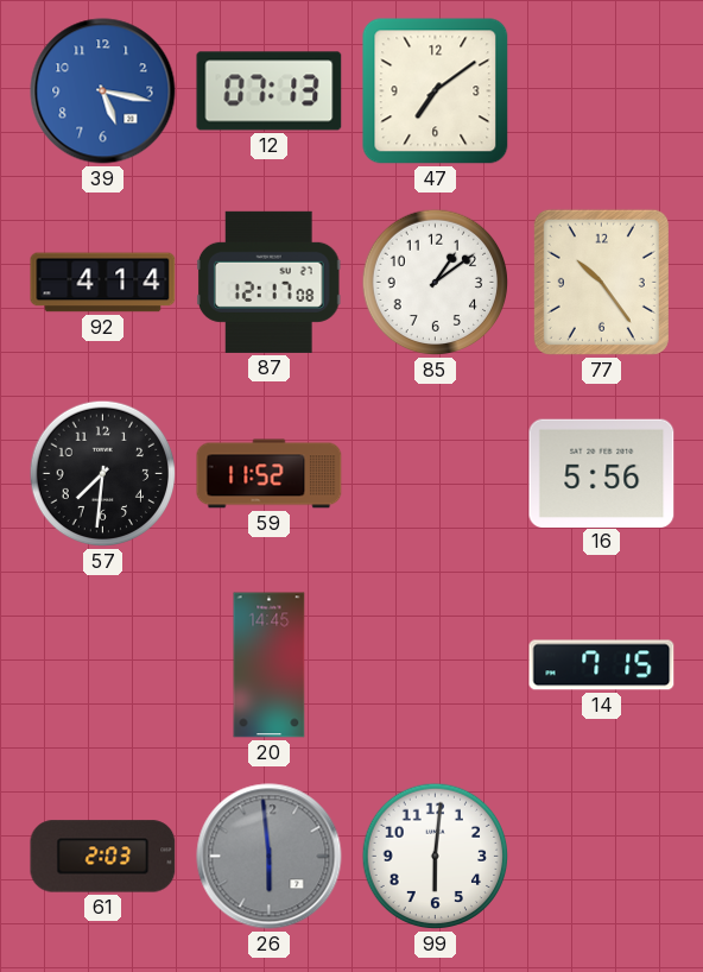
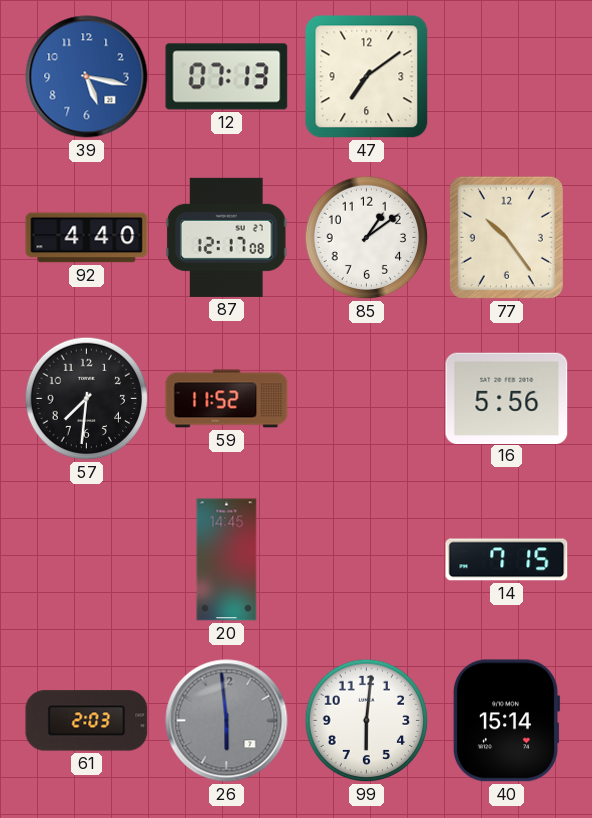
92: 4:14 -> 4:40
40: none -> 15:14
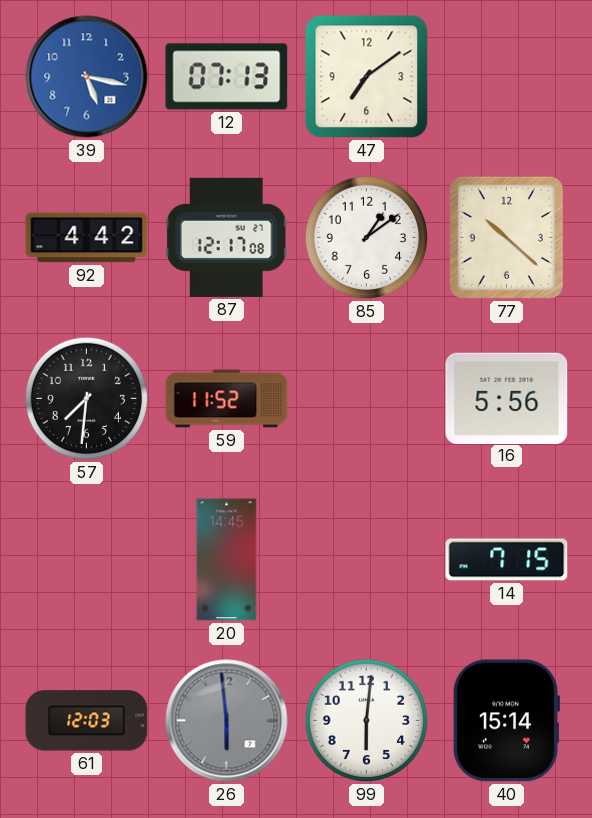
92: 4:40 -> 4:42
77: 10:24 -> 10:22
61: 2:03 -> 12:03
